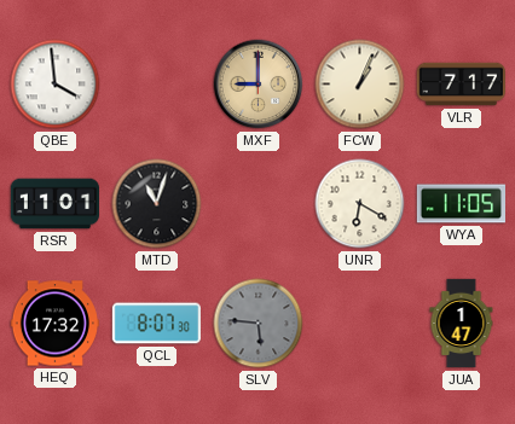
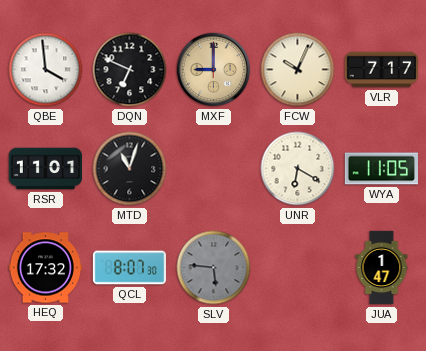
DQN: none -> 6:49
FCW: 1:04 -> 10:04
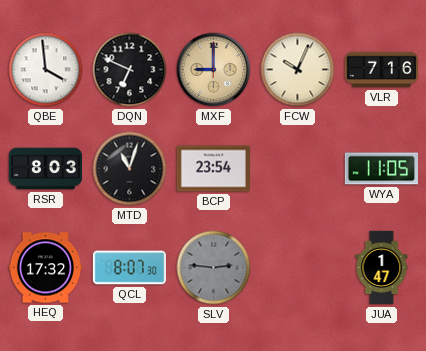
VLR: 7:17 -> 7:16
RSR: 11:01 -> 8:03
BCP: none -> 23:54
UNR: 6:20 -> none
SLV: 5:46 -> 2:46
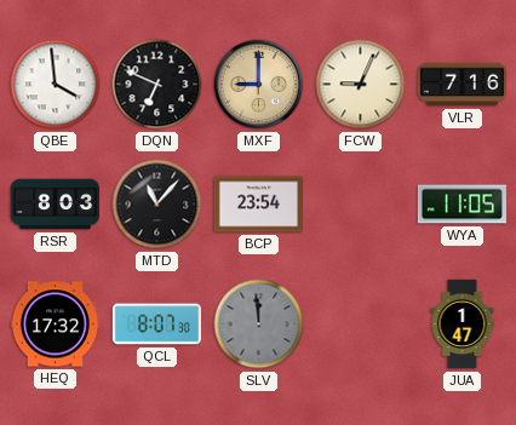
FCW: 10:04 -> 9:04
MTD: 11:03 -> 11:07
SLV: 2:46 -> 11:59
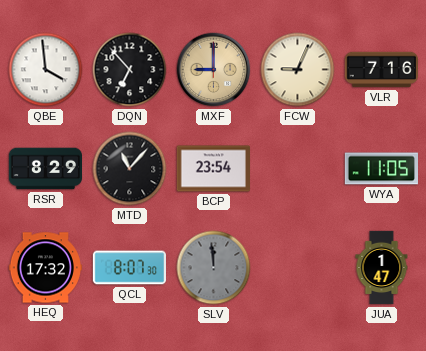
DQN: 6:49 -> 6:53
RSR: 8:03 -> 8:29
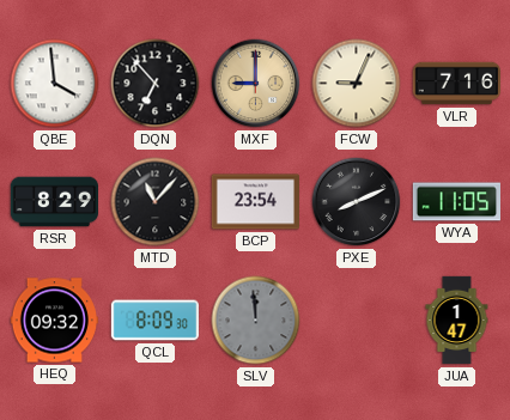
PXE: none -> 8:11
HEQ: 17:32 -> 09:32
QCL: 8:07 -> 8:09
